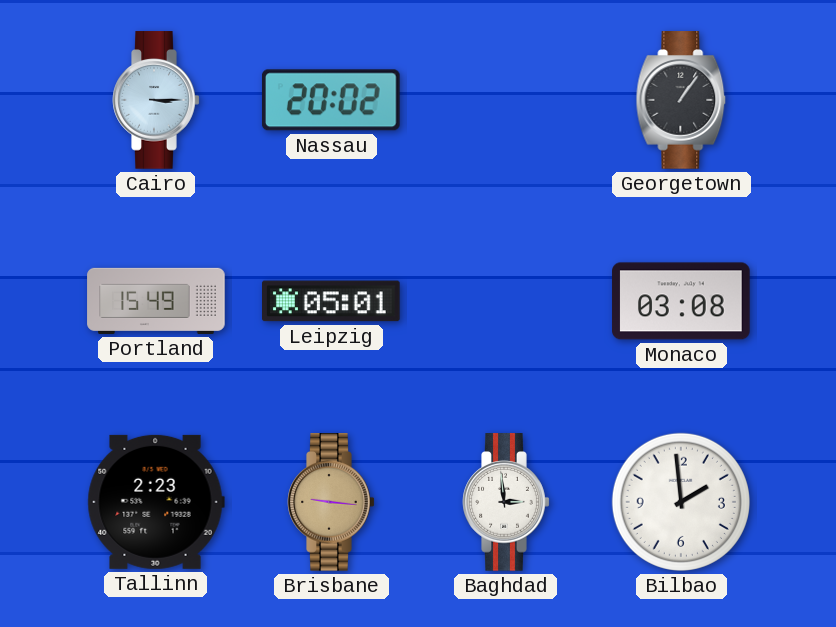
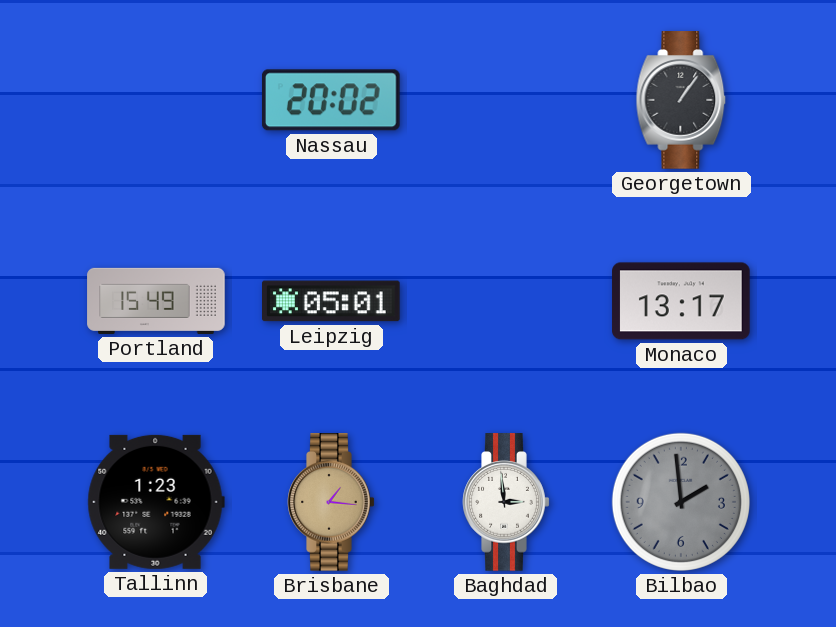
Cairo: 3:15 -> none
Monaco: 03:08 -> 13:17
Tallinn: 2:23 -> 1:23
Brisbane: 9:16 -> 1:16
Bilbao dial: white -> grey
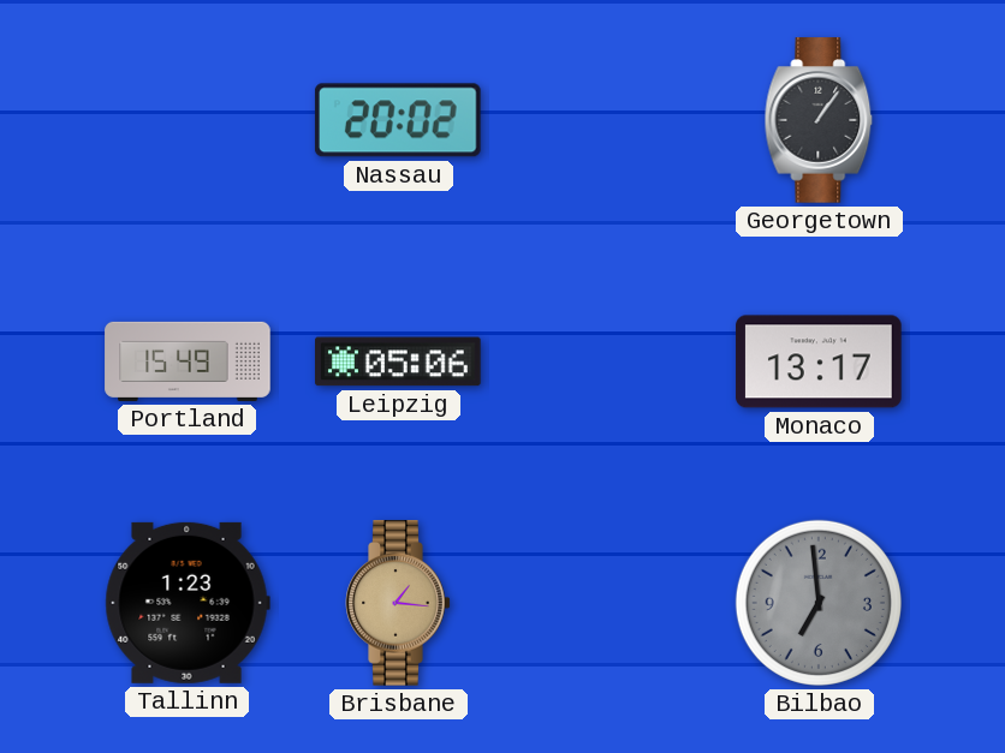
Leipzig: 05:01 -> 05:06
Baghdad: 2:59 -> none
Bilbao: 1:59 -> 6:59
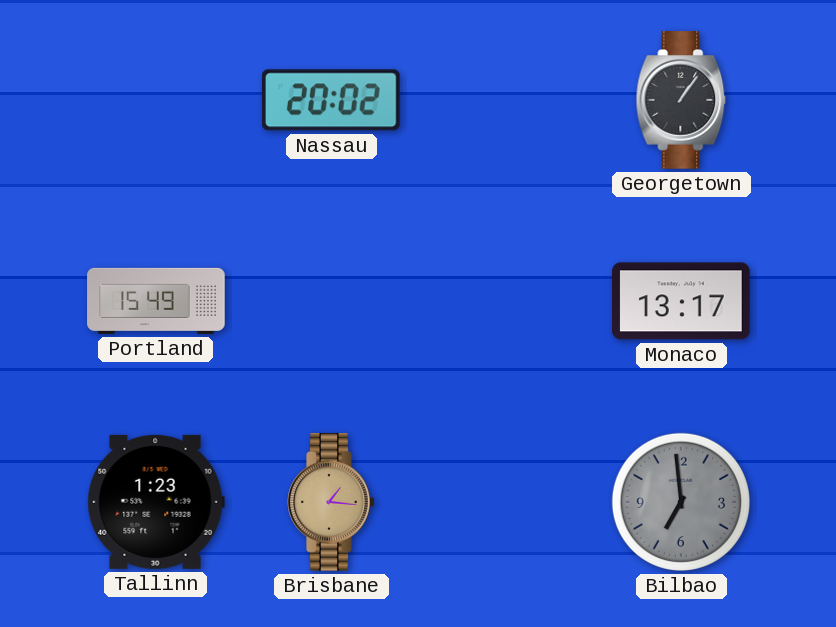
Leipzig: 05:06 -> none
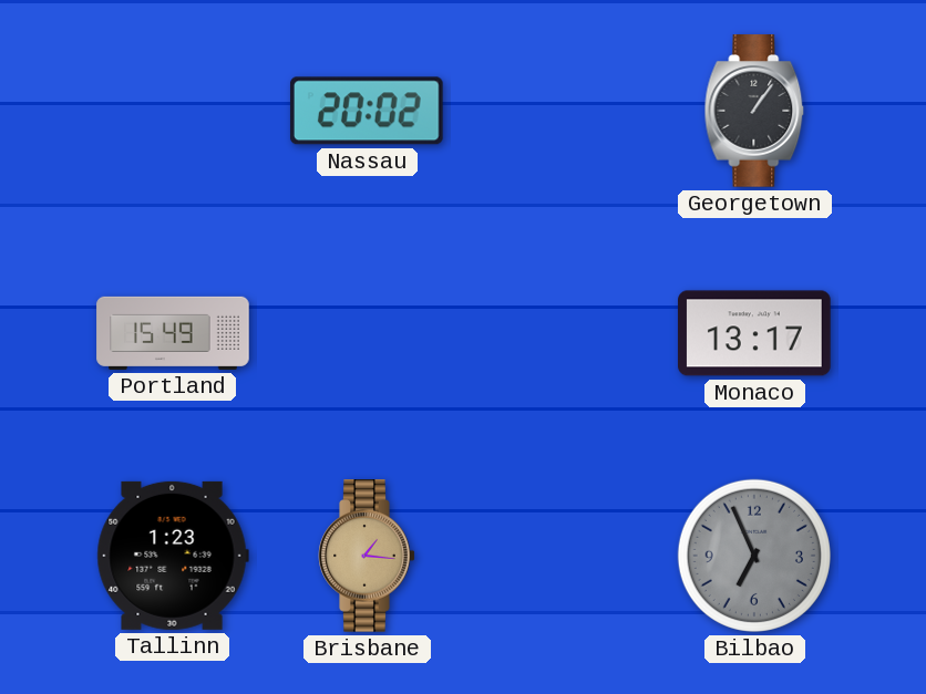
Bilbao: 6:59 -> 6:56
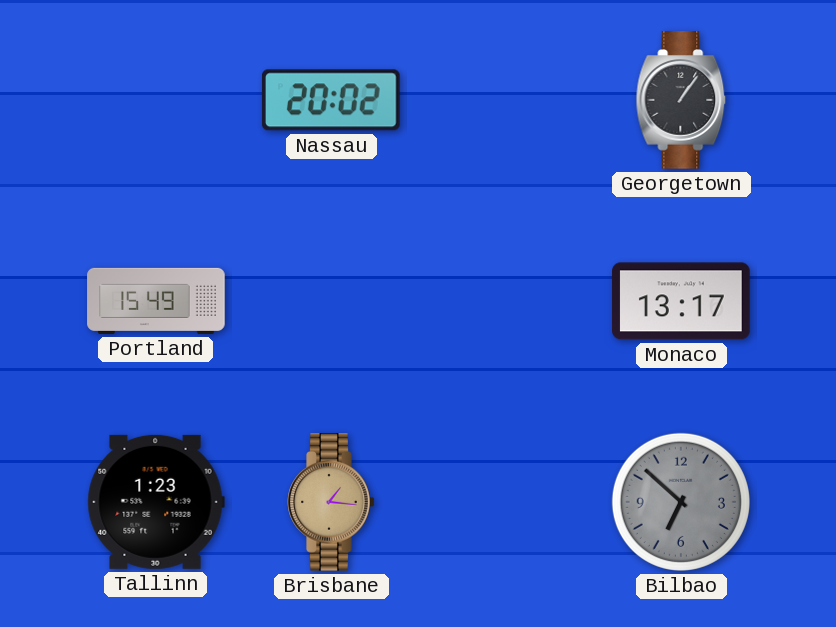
Bilbao: 6:56 -> 6:52
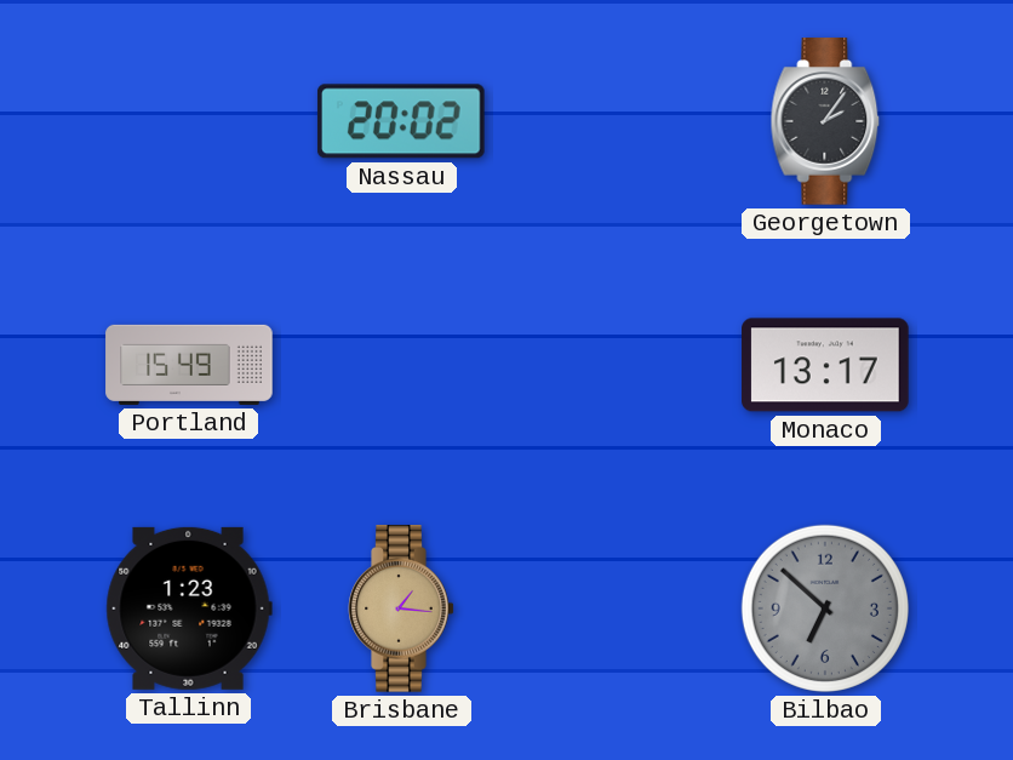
Georgetown: 1:06 -> 2:06
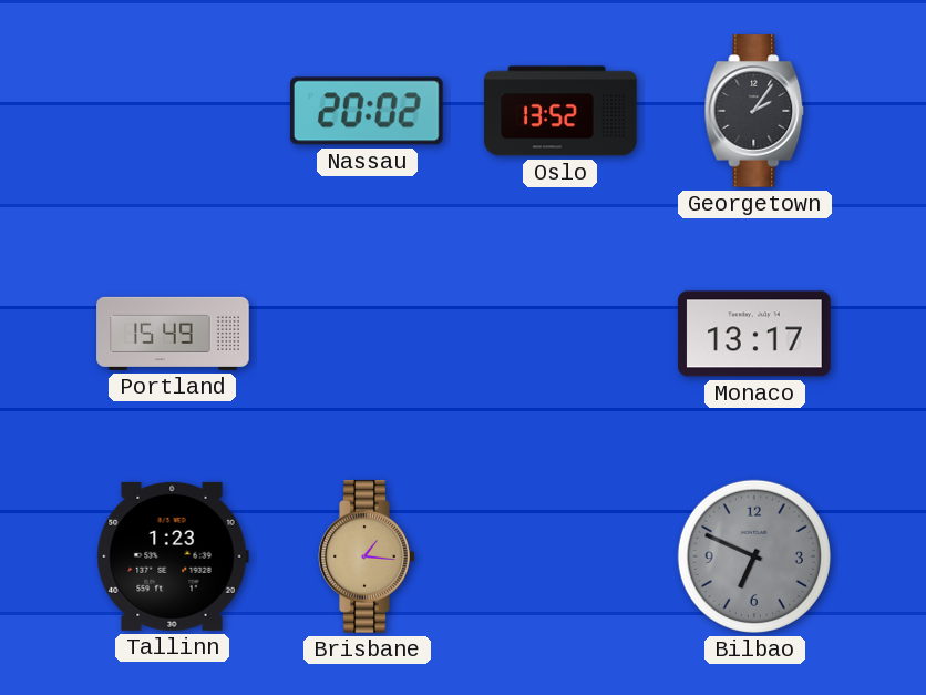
Oslo: none -> 13:52
Bilbao: 6:52 -> 6:49
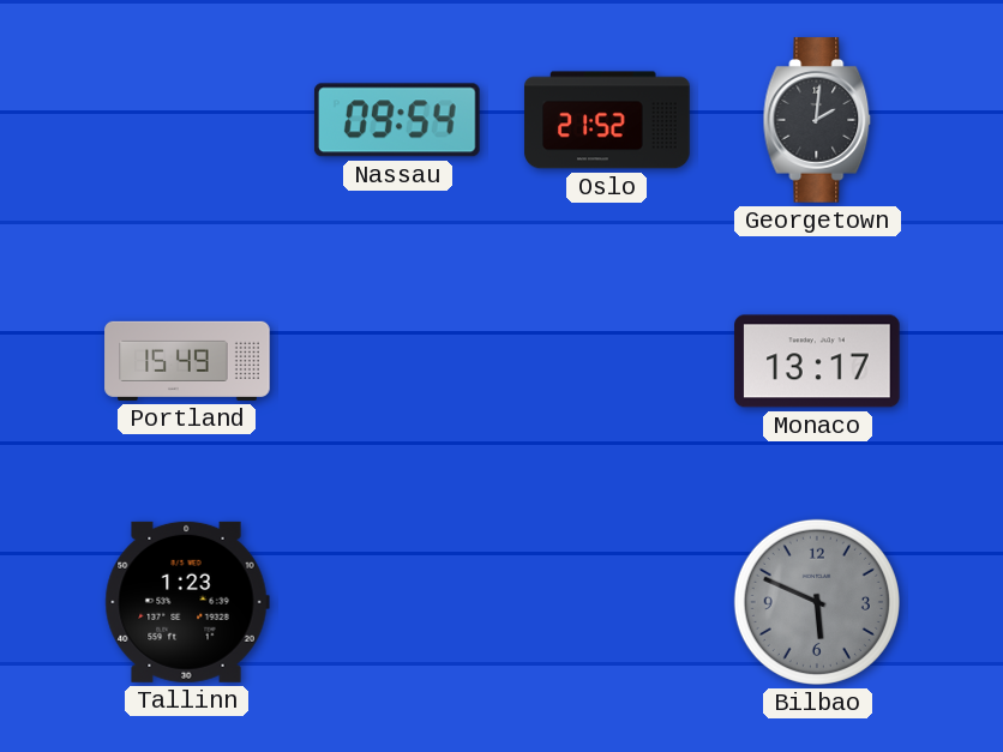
Nassau: 20:02 -> 09:54
Oslo: 13:52 -> 21:52
Georgetown: 2:06 -> 2:01
Brisbane: 1:16 -> none
Bilbao: 6:49 -> 5:49
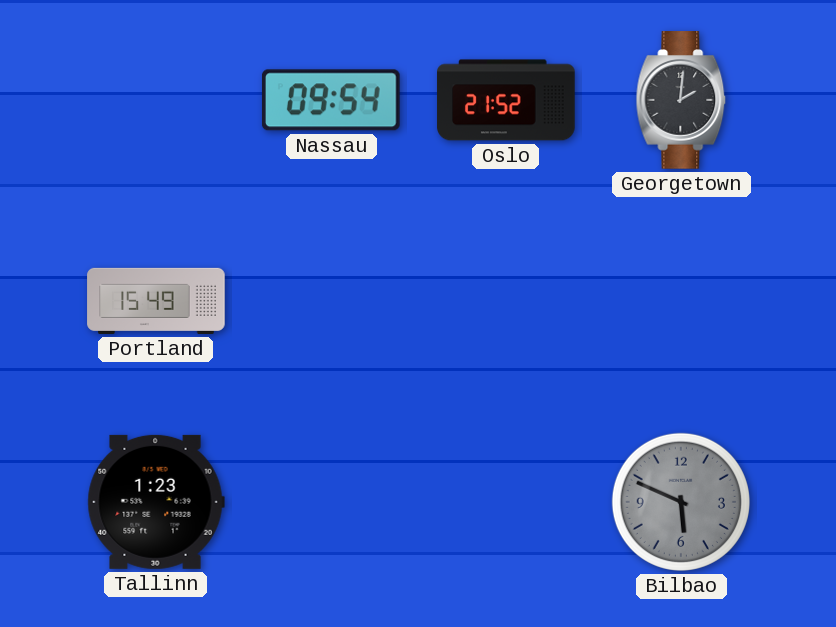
Monaco: 13:17 -> none
